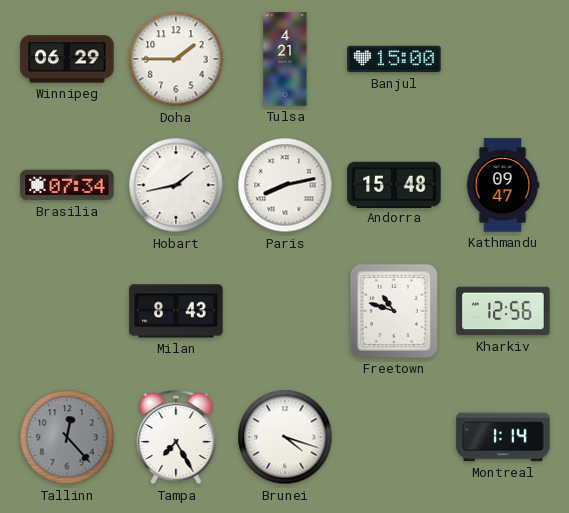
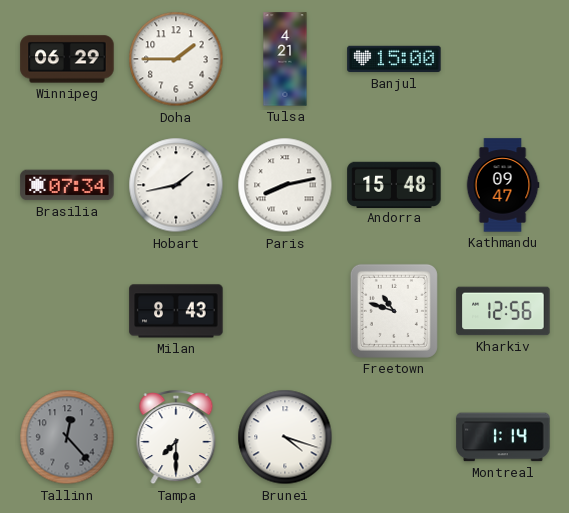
Tampa: 7:25 -> 7:30
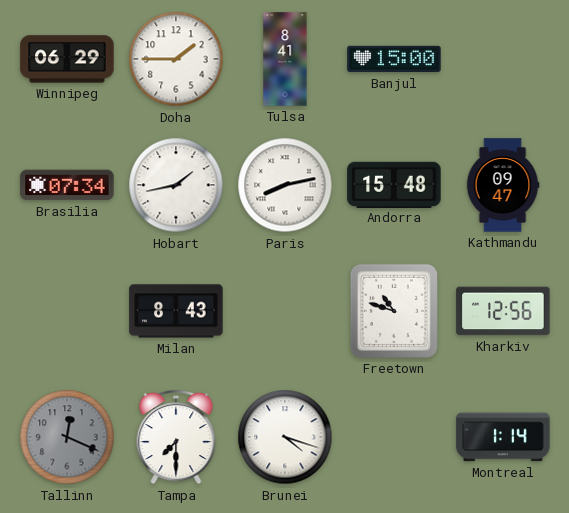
Tulsa: 4:21 -> 8:41
Tallinn: 12:23 -> 12:19
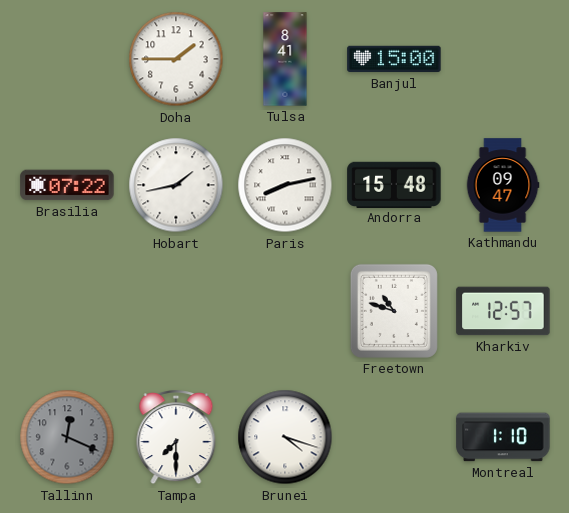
Winnipeg: 06:29 -> none
Brasilia: 07:34 -> 07:22
Milan: 8:43 -> none
Kharkiv: 12:56 -> 12:57
Montreal: 1:14 -> 1:10
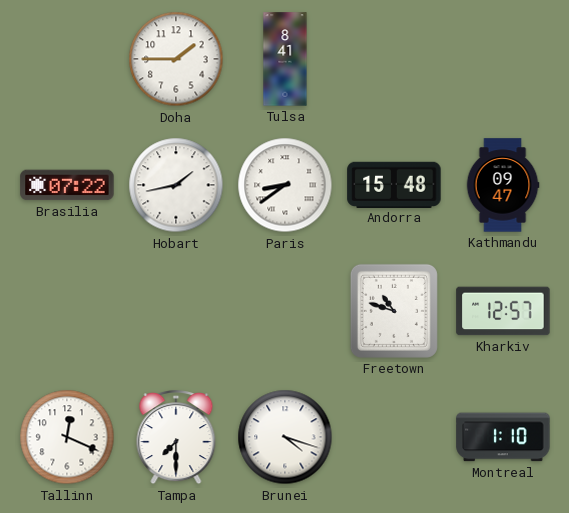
Banjul: 15:00 -> none
Paris: 8:13 -> 8:39
Tallinn dial: grey -> white
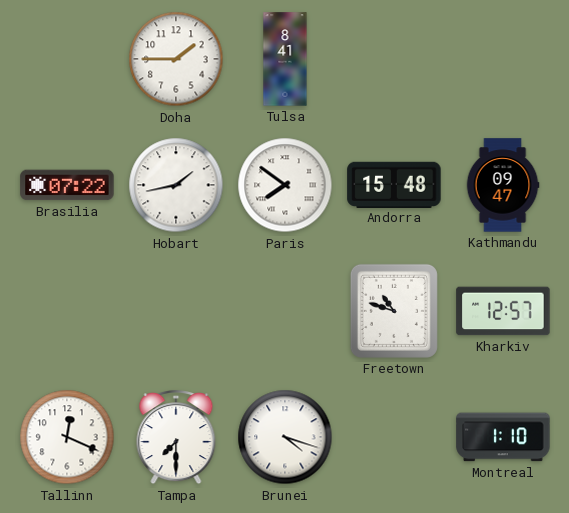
Paris: 8:39 -> 7:51
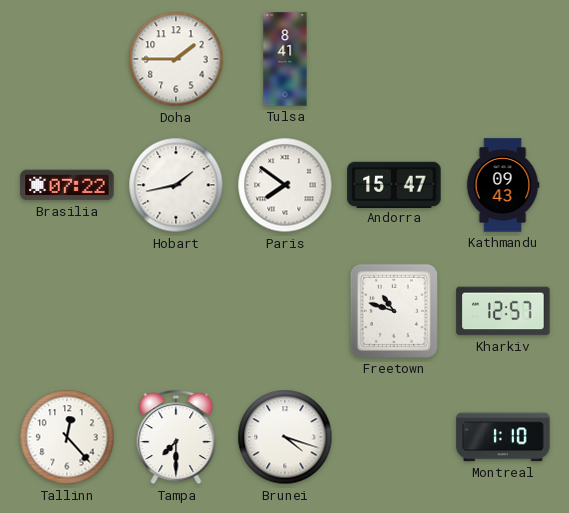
Andorra: 15:48 -> 15:47
Kathmandu: 09:47 -> 09:43
Tallinn: 12:19 -> 12:23
